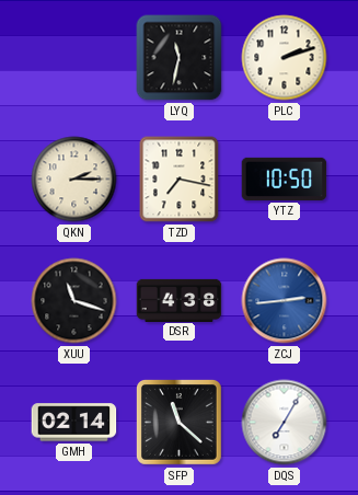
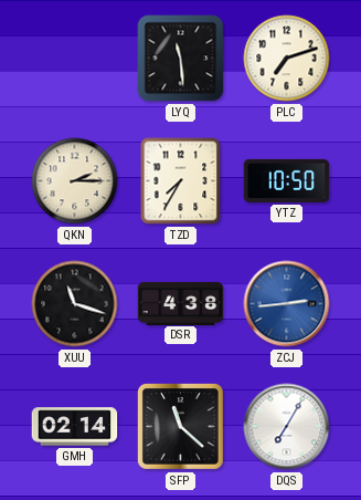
LYQ: 11:32 -> 11:29
PLC: 2:12 -> 7:12
TZD: 7:17 -> 7:35
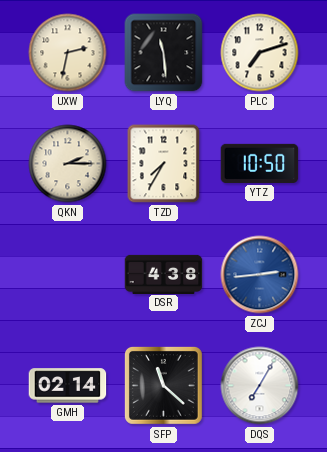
UXW: none -> 2:32
XUU: 11:18 -> none
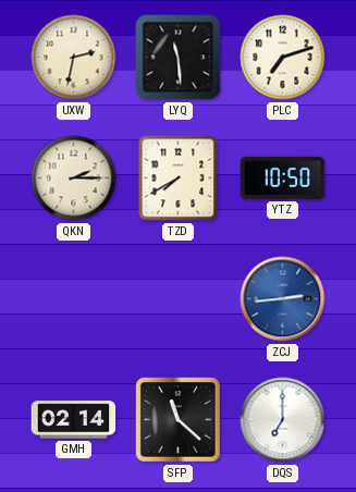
TZD: 7:35 -> 7:40
DSR: 4:38 -> none
DQS: 7:05 -> 7:00
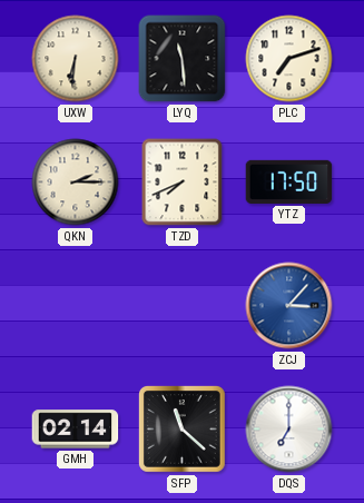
UXW: 2:32 -> 6:31
TZD: 7:40 -> 7:41
YTZ: 10:50 -> 17:50
ZCJ: 2:44 -> 3:07
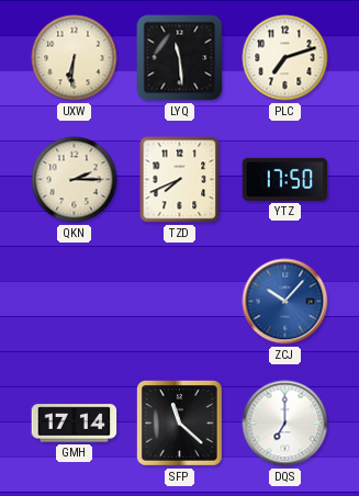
ZCJ: 3:07 -> 10:07
GMH: 02:14 -> 17:14
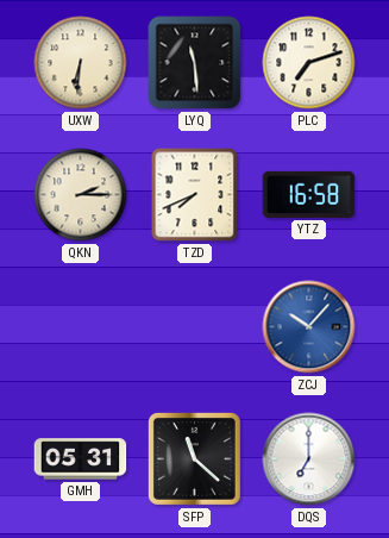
YTZ: 17:50 -> 16:58
GMH: 17:14 -> 05:31
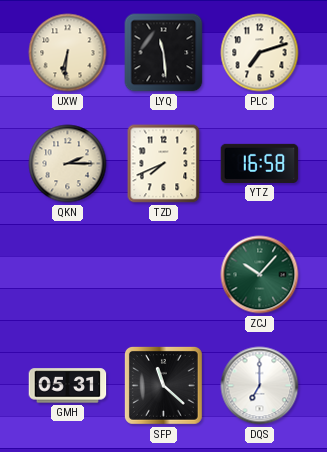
ZCJ dial: blue -> green
